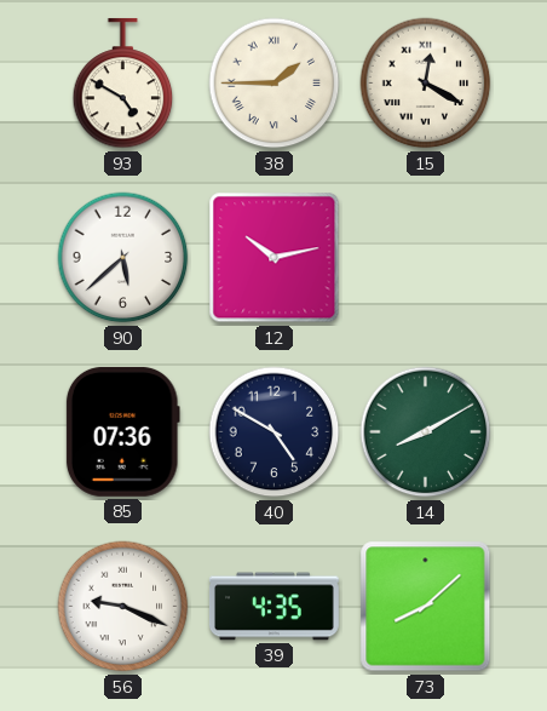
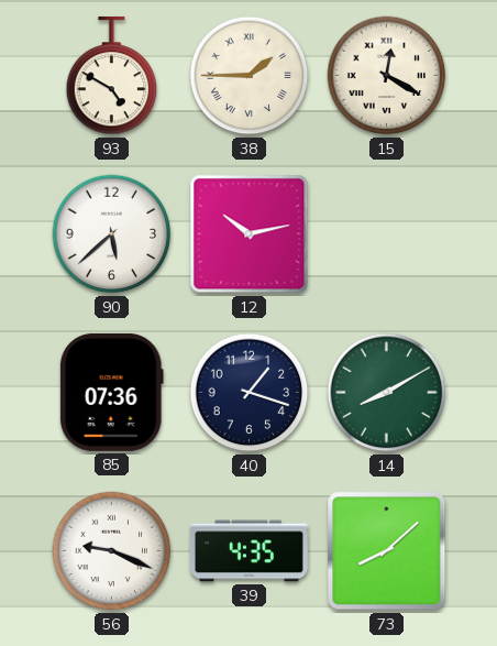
40: 4:50 -> 1:18
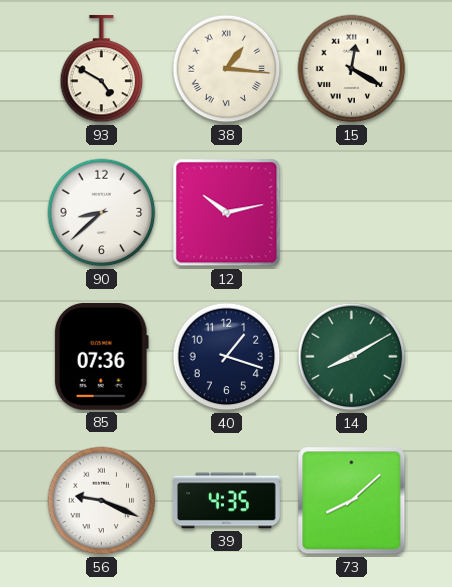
38: 1:45 -> 1:16
90: 5:38 -> 8:38
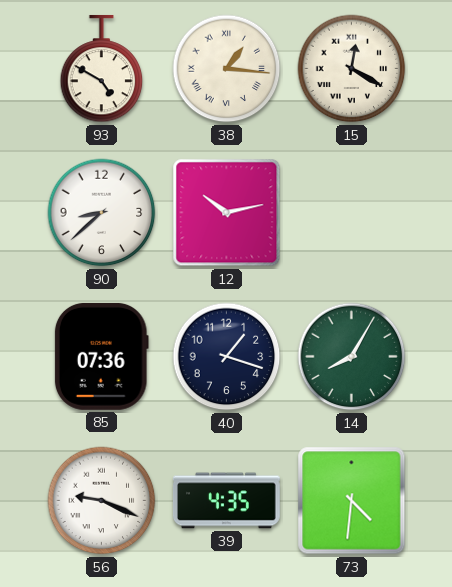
14: 8:10 -> 8:05
73: 8:08 -> 4:31
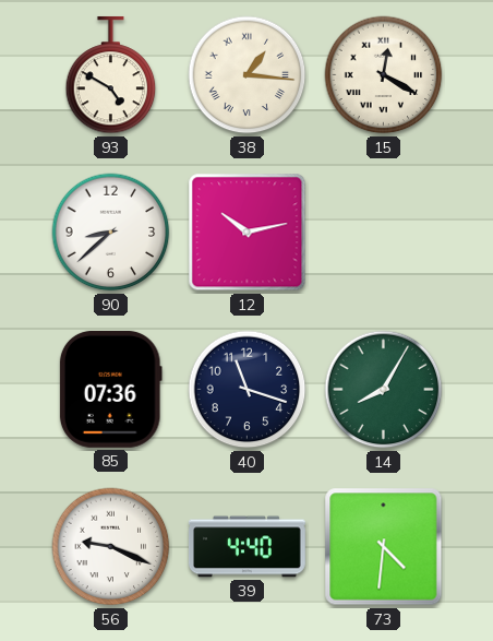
40: 1:18 -> 11:18
39: 4:35 -> 4:40
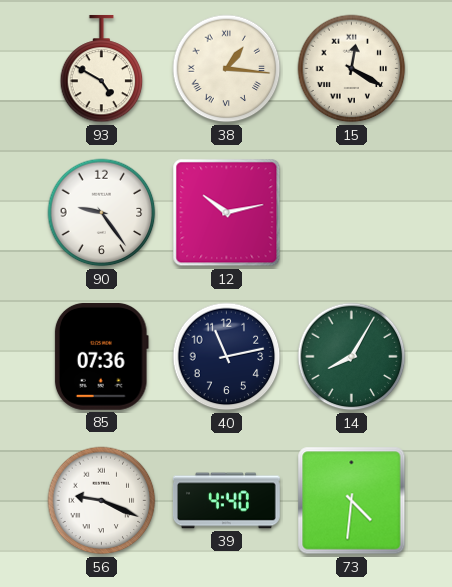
90: 8:38 -> 9:24
40: 11:18 -> 11:13
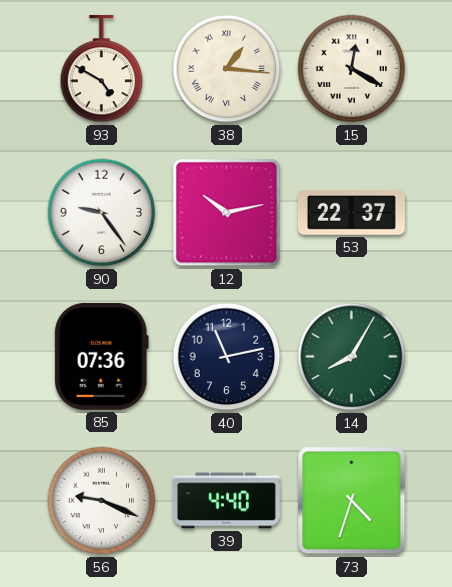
53: none -> 22:37
73: 4:31 -> 4:33
